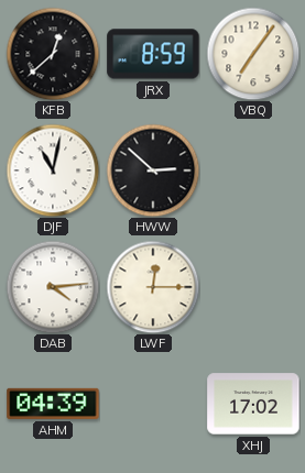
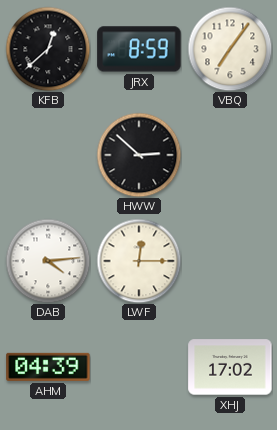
DJF: 11:02 -> none
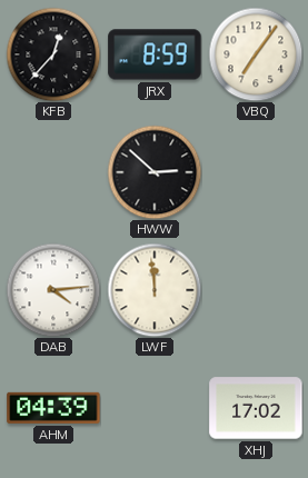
KFB: 12:38 -> 12:37
LWF: 12:15 -> 11:59
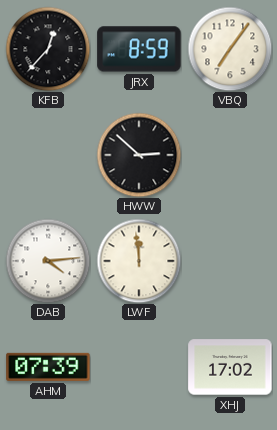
AHM: 04:39 -> 07:39
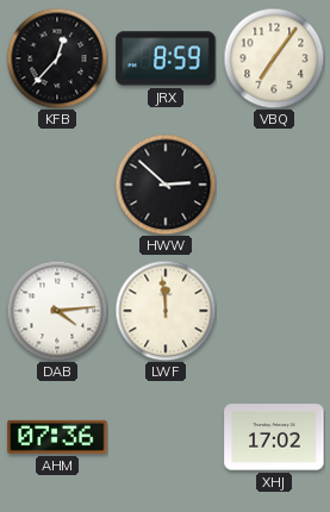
AHM: 07:39 -> 07:36
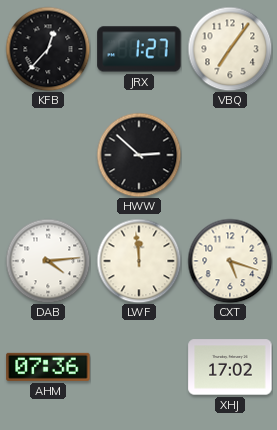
JRX: 8:59 -> 1:27
CXT: none -> 5:18
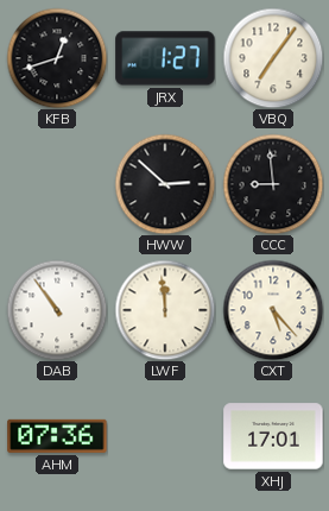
KFB: 12:37 -> 12:42
CCC: none -> 8:59
DAB: 4:14 -> 10:54
CXT: 5:18 -> 5:23
XHJ: 17:02 -> 17:01
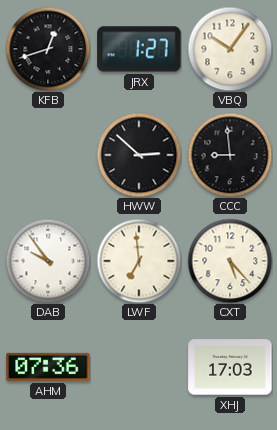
VBQ: 7:06 -> 10:06
DAB: 10:54 -> 9:54
LWF: 11:59 -> 6:59
XHJ: 17:01 -> 17:03
